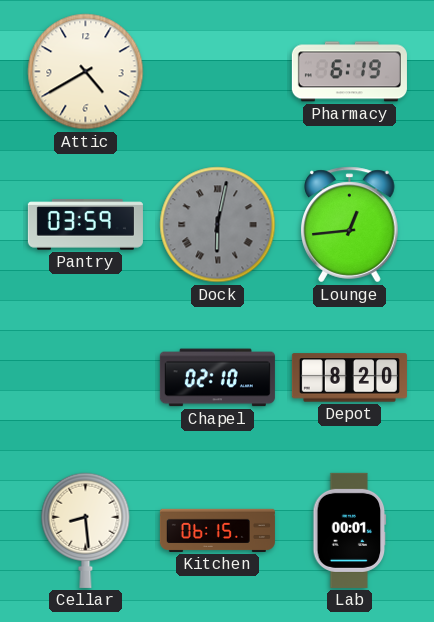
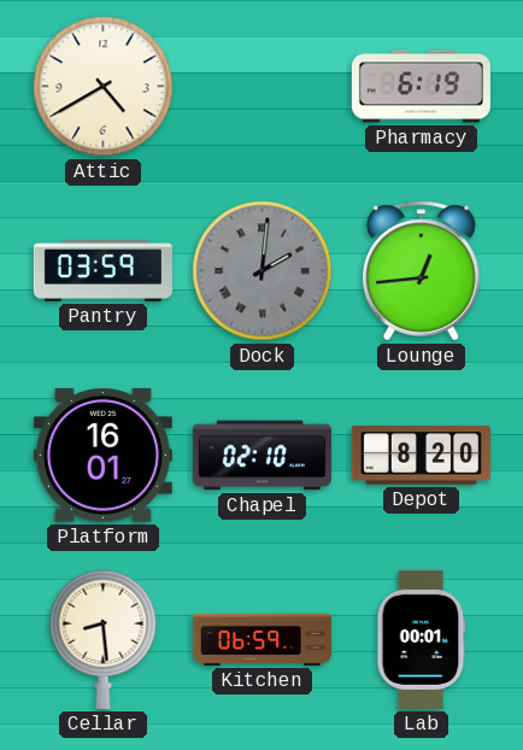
Dock: 6:02 -> 2:01
Platform: none -> 16:01
Kitchen: 06:15 -> 06:59
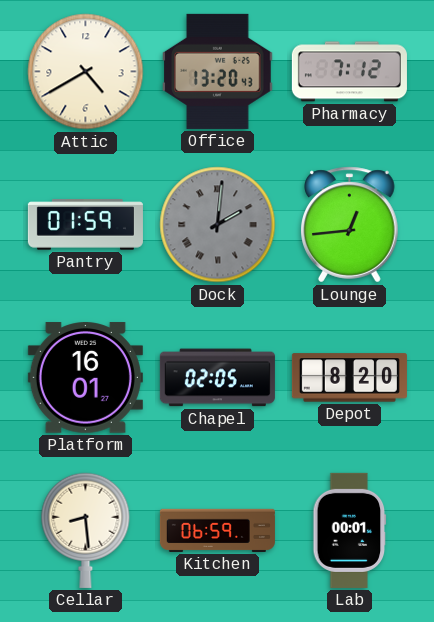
Office: none -> 13:20
Pharmacy: 6:19 -> 7:12
Pantry: 03:59 -> 01:59
Chapel: 02:10 -> 02:05
